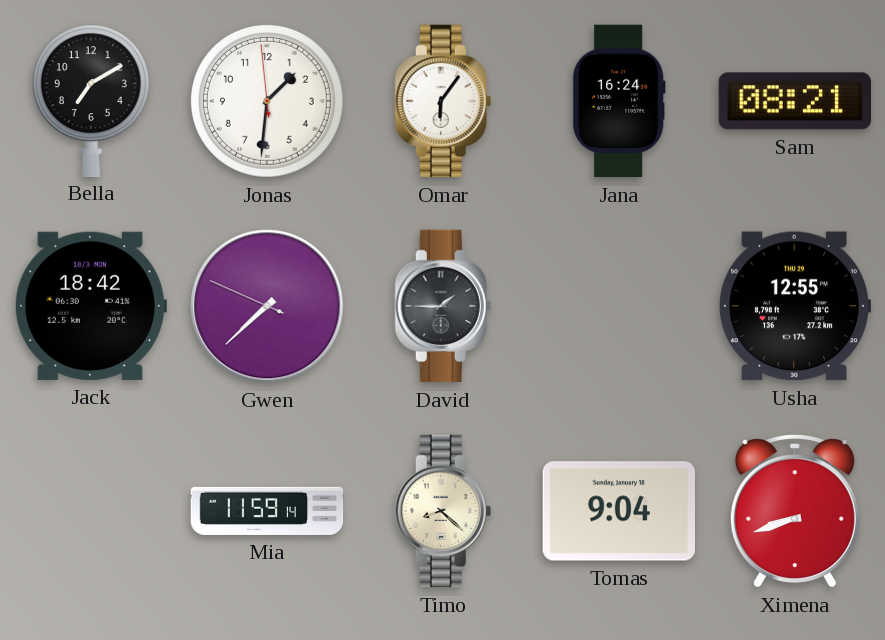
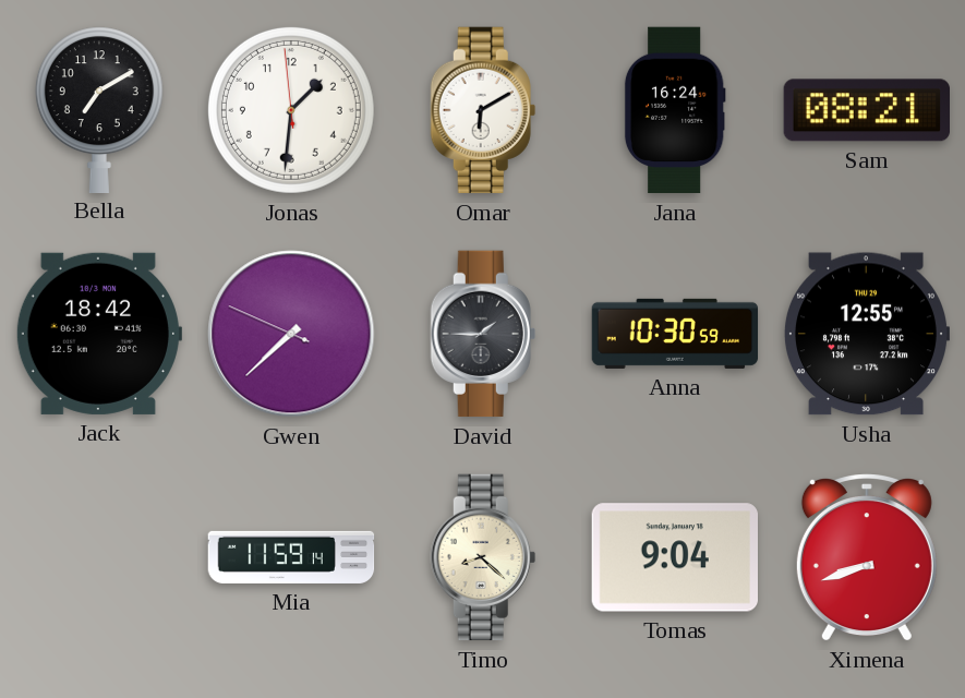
Omar: 6:06 -> 6:10
Anna: none -> 10:30
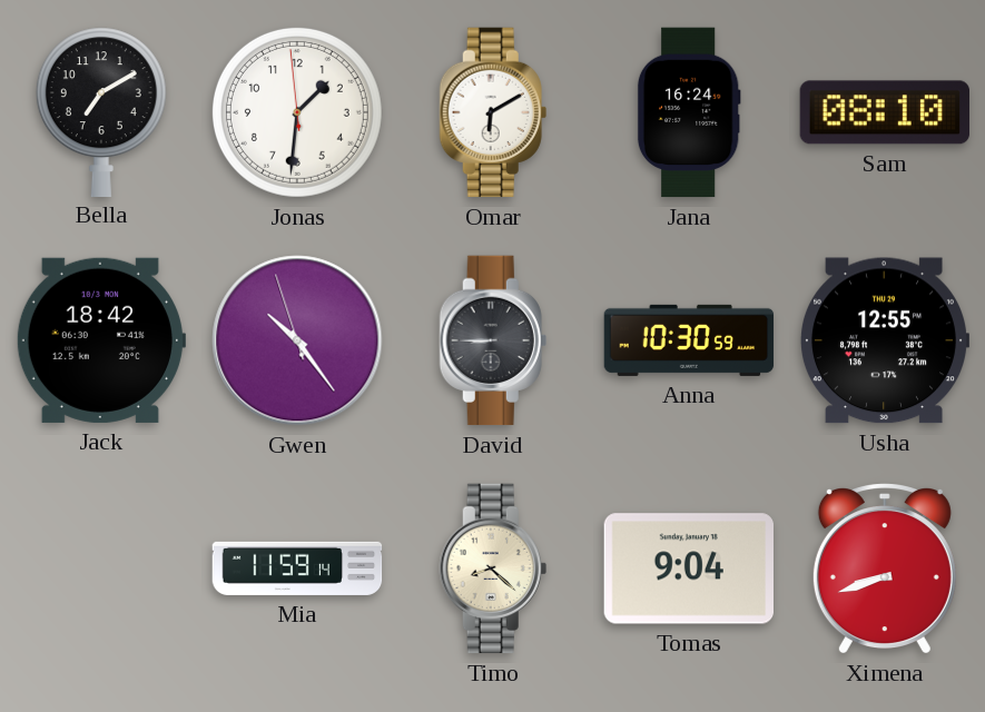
Sam: 08:21 -> 08:10
Gwen: 7:37 -> 10:23
David: 1:45 -> 8:45
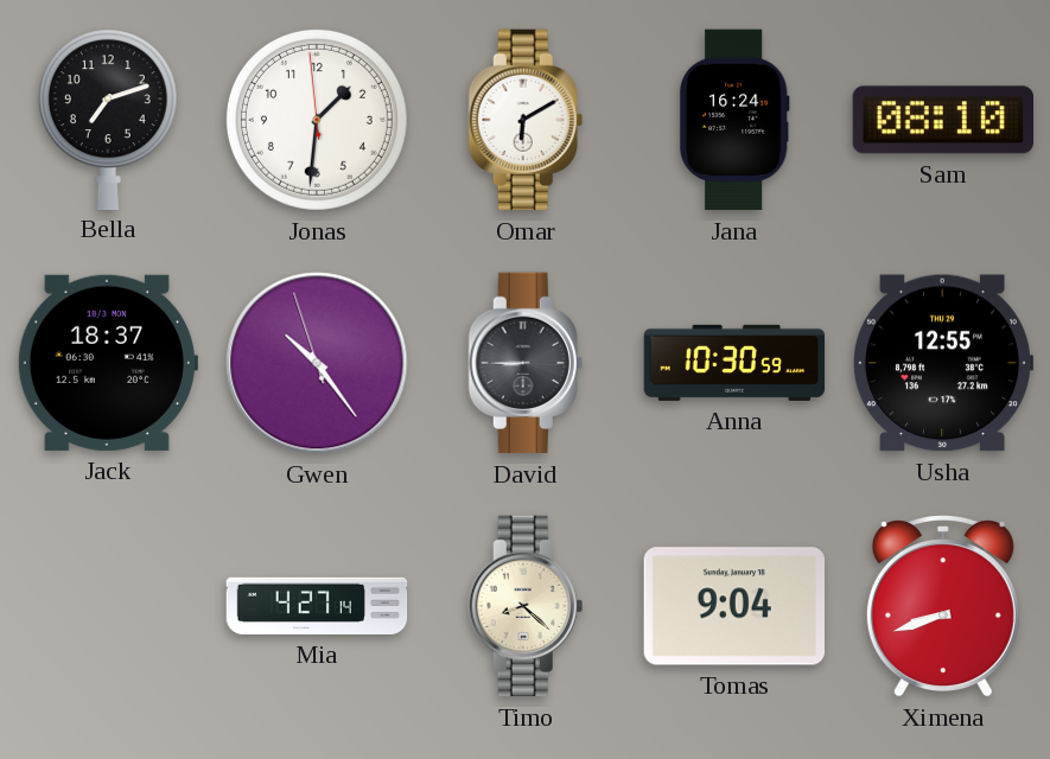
Bella: 7:10 -> 7:12
Jack: 18:42 -> 18:37
Mia: 11:59 -> 4:27
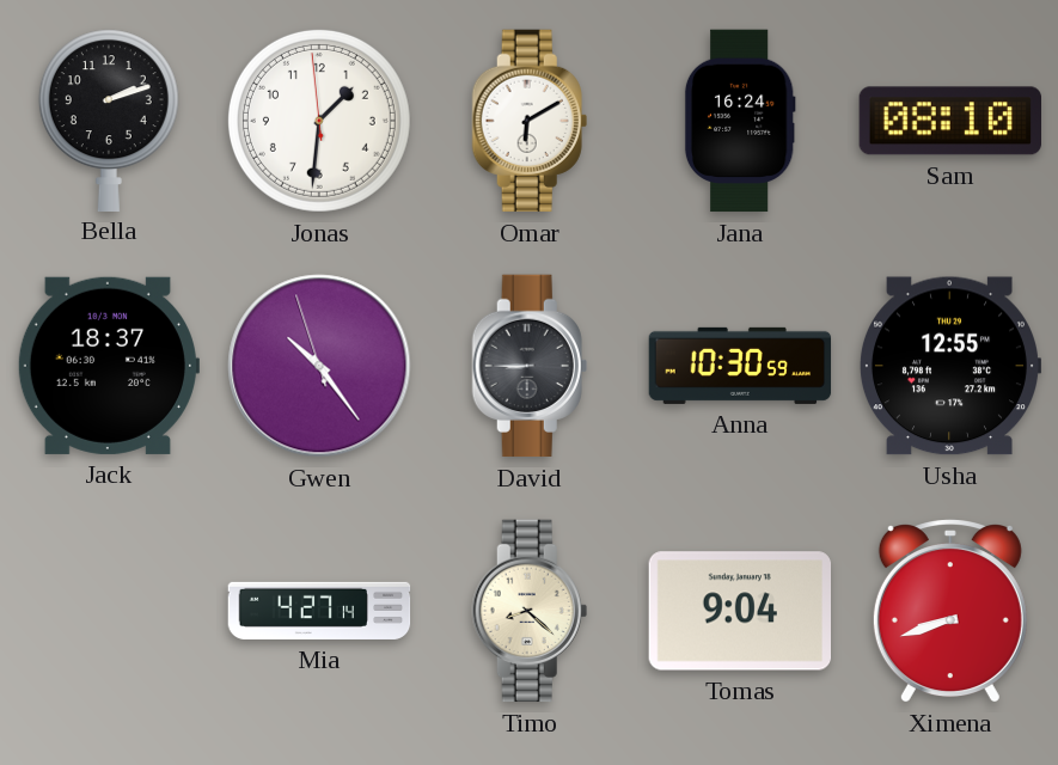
Bella: 7:12 -> 2:12
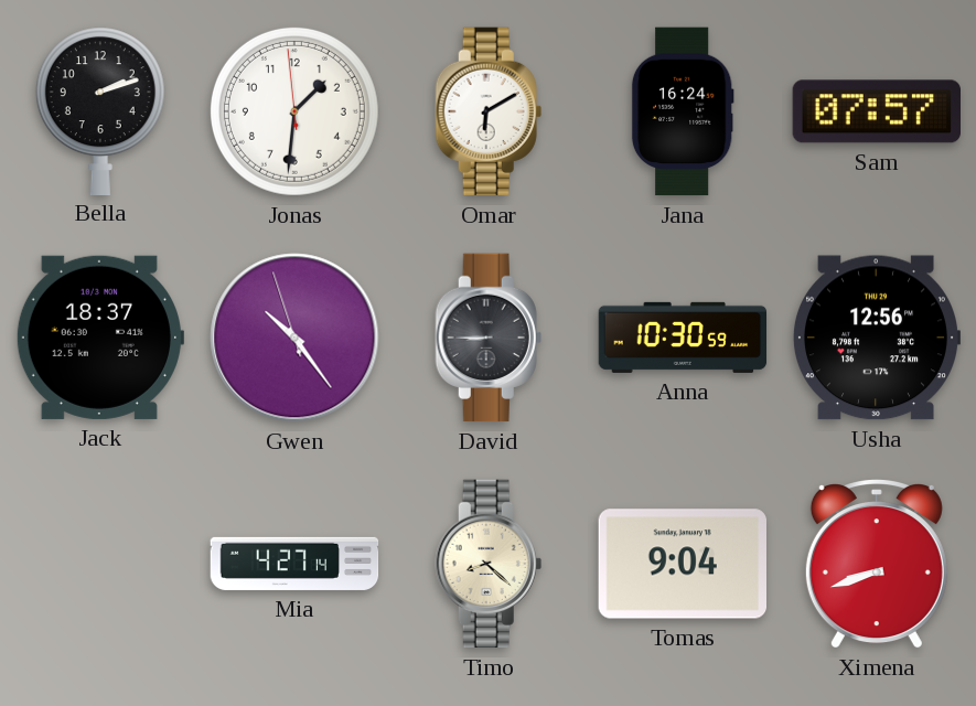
Sam: 08:10 -> 07:57
Usha: 12:55 -> 12:56
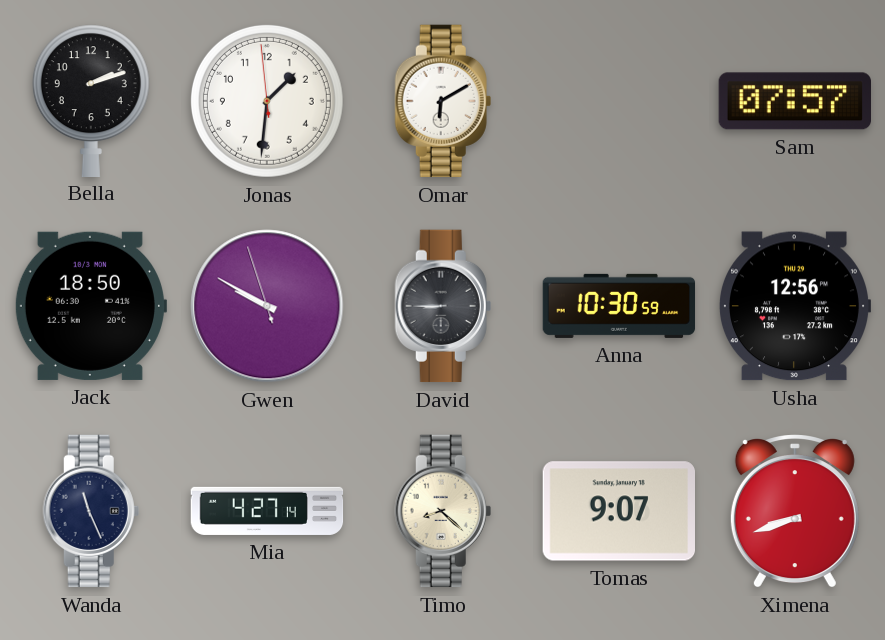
Jana: 16:24 -> none
Jack: 18:37 -> 18:50
Gwen: 10:23 -> 9:49
Wanda: none -> 11:26
Tomas: 9:04 -> 9:07
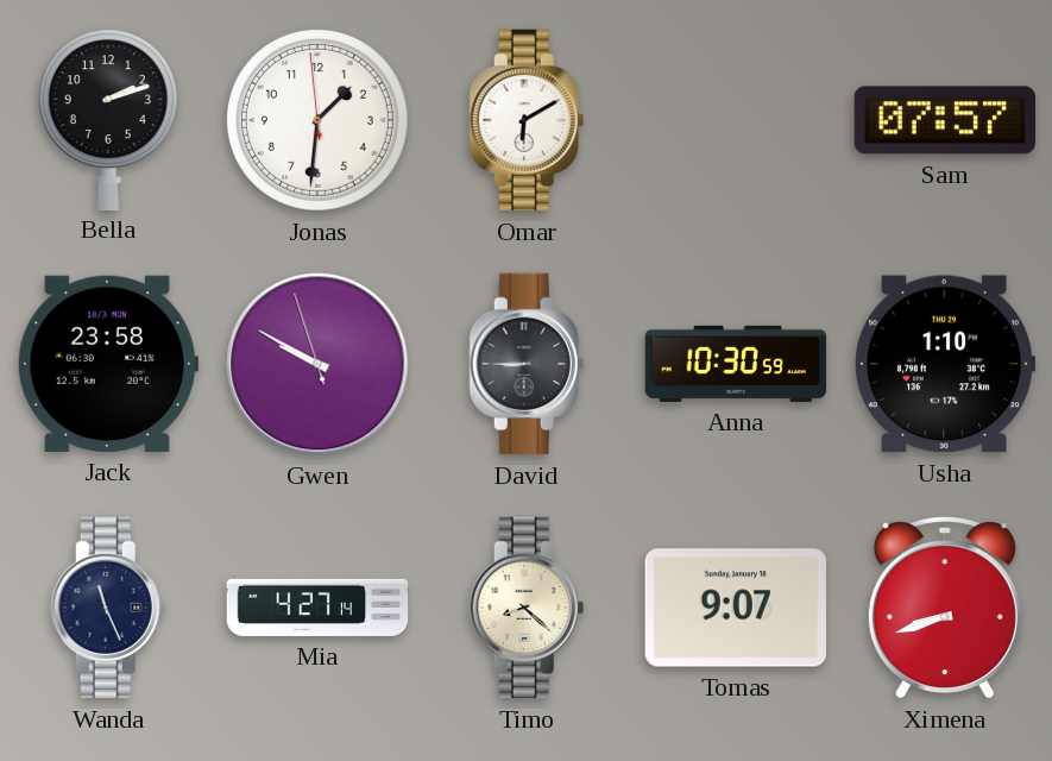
Jack: 18:50 -> 23:58
Usha: 12:56 -> 1:10
